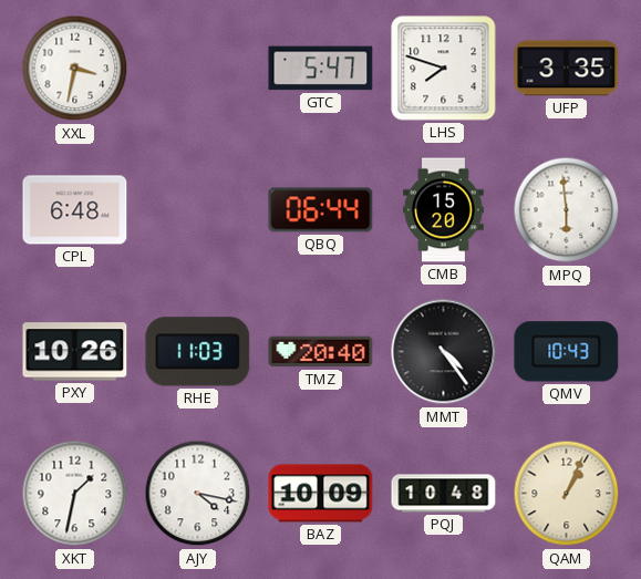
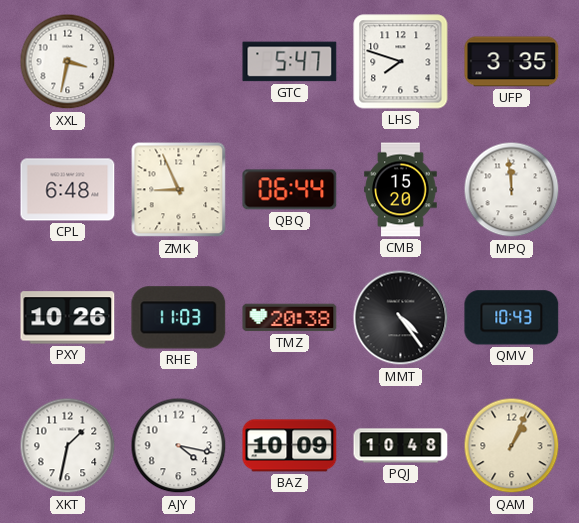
ZMK: none -> 8:56
MPQ: 5:59 -> 11:59
TMZ: 20:40 -> 20:38
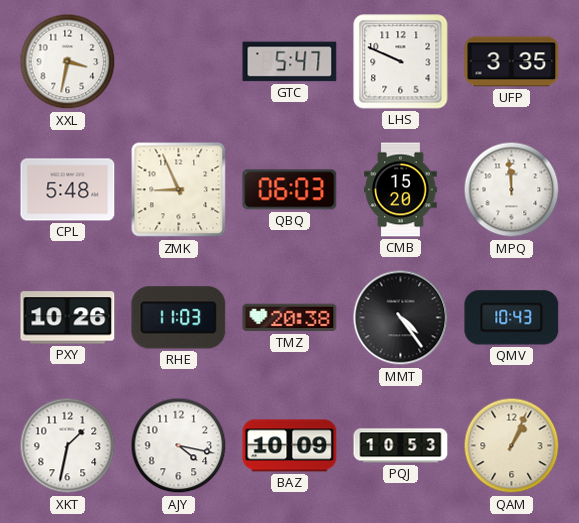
LHS: 7:48 -> 9:49
CPL: 6:48 -> 5:48
QBQ: 06:44 -> 06:03
PQJ: 10:48 -> 10:53
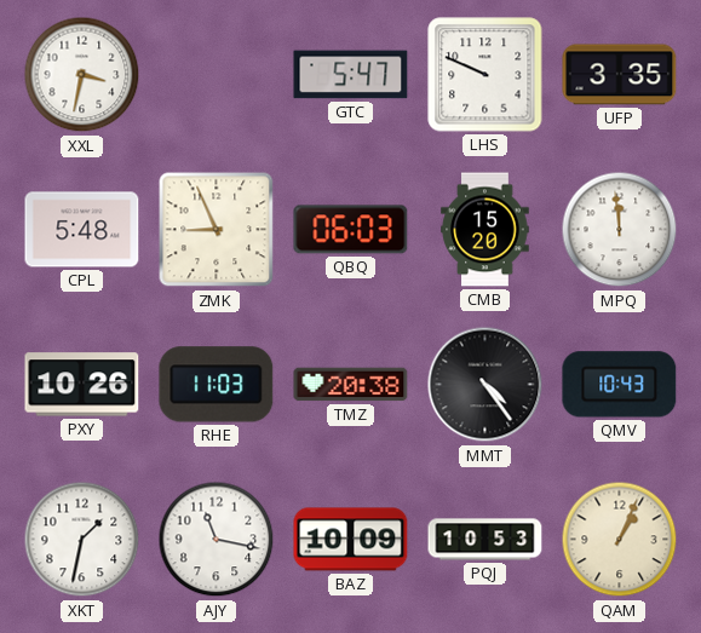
AJY: 4:17 -> 11:17
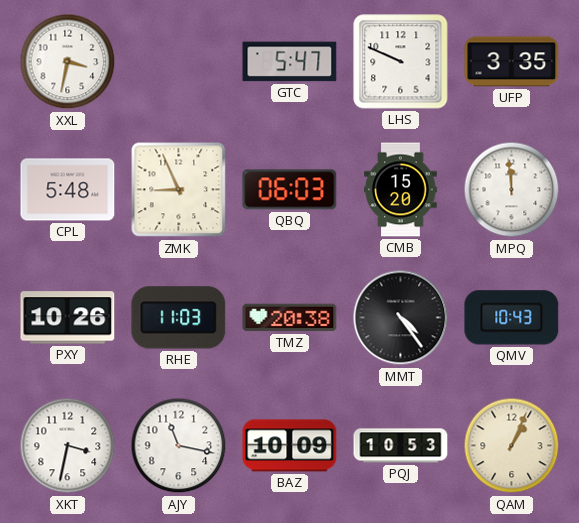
XKT: 1:32 -> 3:32
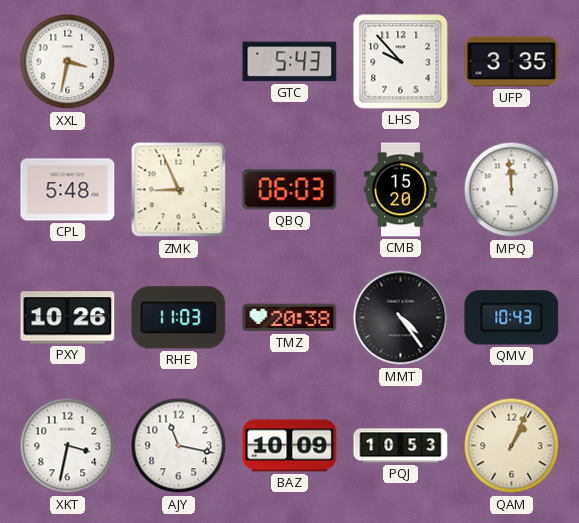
GTC: 5:47 -> 5:43
LHS: 9:49 -> 9:53
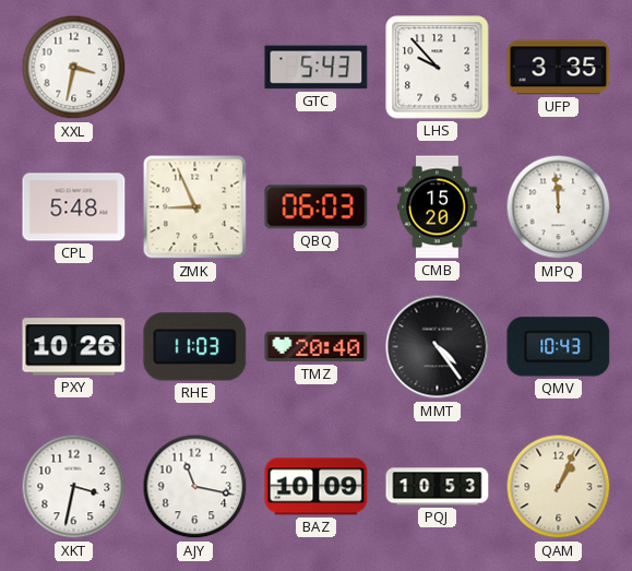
TMZ: 20:38 -> 20:40
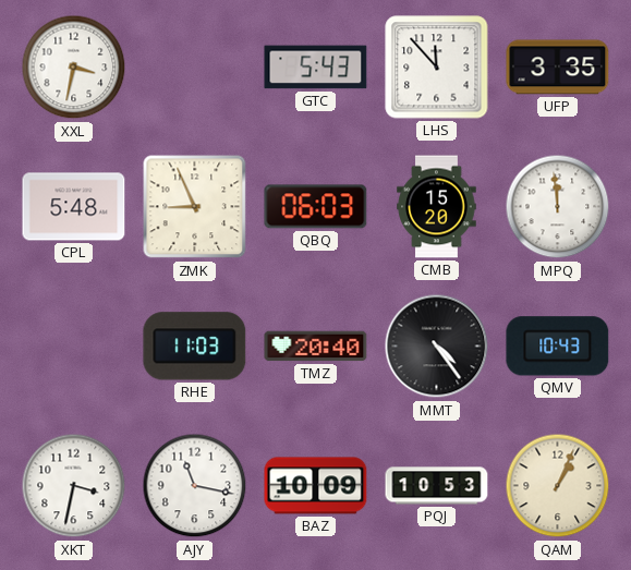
LHS: 9:53 -> 11:53
PXY: 10:26 -> none
